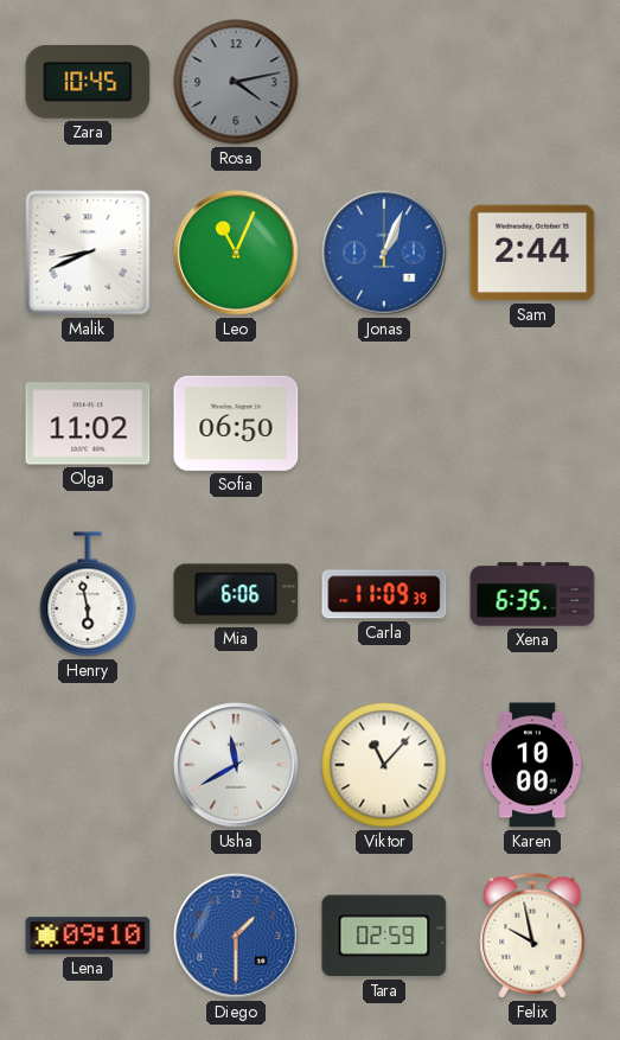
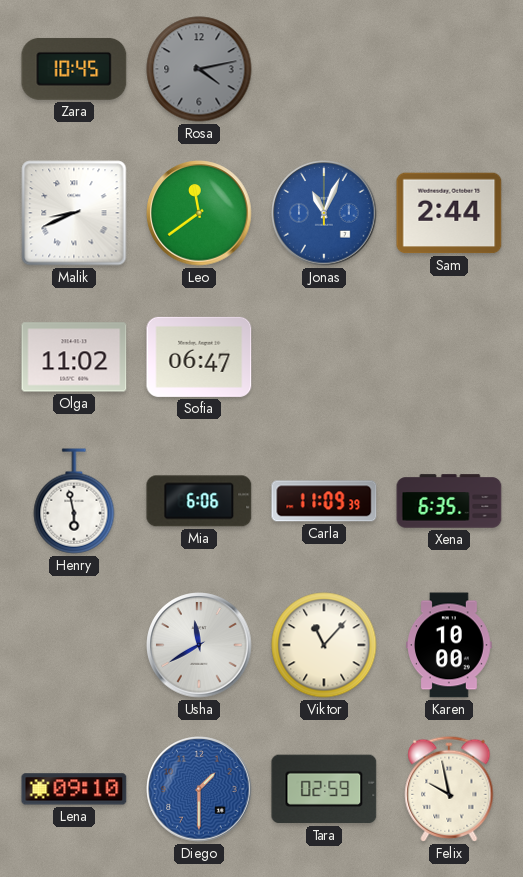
Leo: 11:04 -> 11:39
Jonas: 1:04 -> 11:04
Sofia: 06:50 -> 06:47
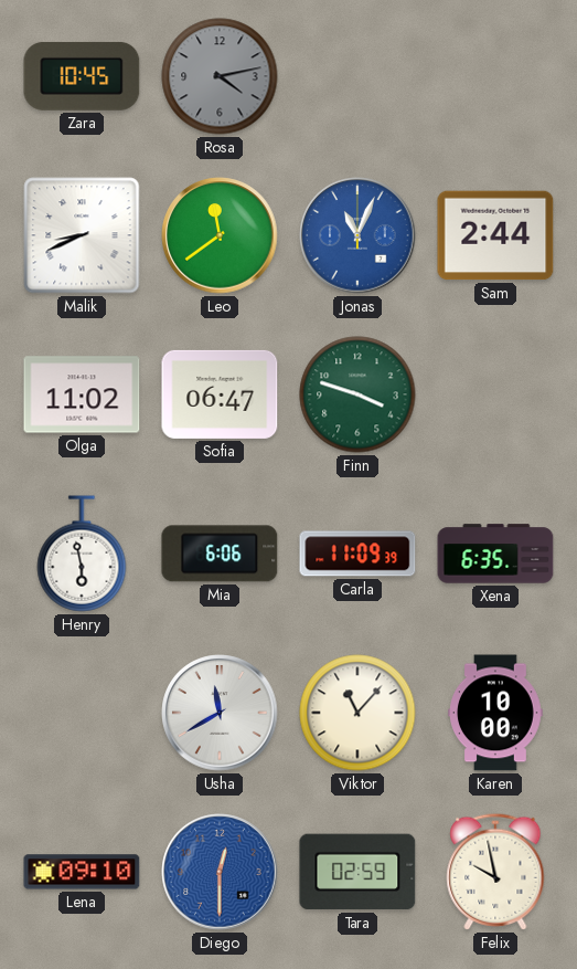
Finn: none -> 3:48
Diego: 1:30 -> 12:30
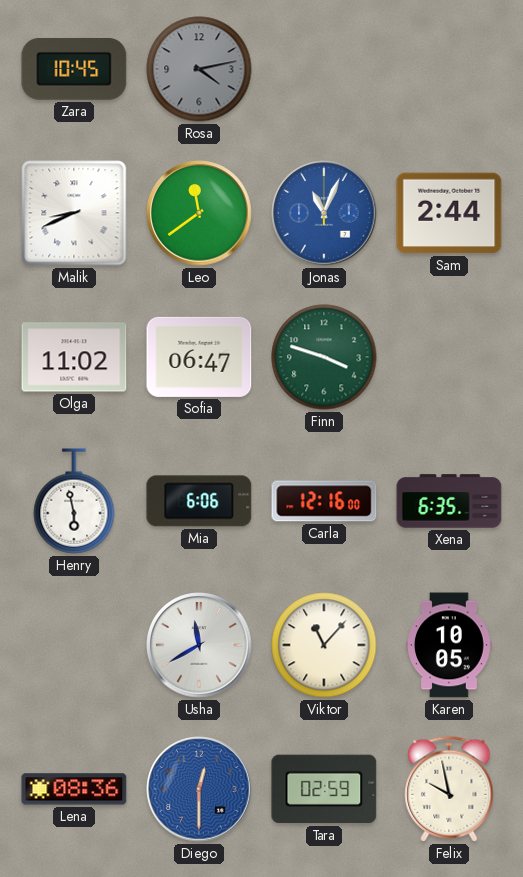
Carla: 11:09 -> 12:16
Karen: 10:00 -> 10:05
Lena: 09:10 -> 08:36
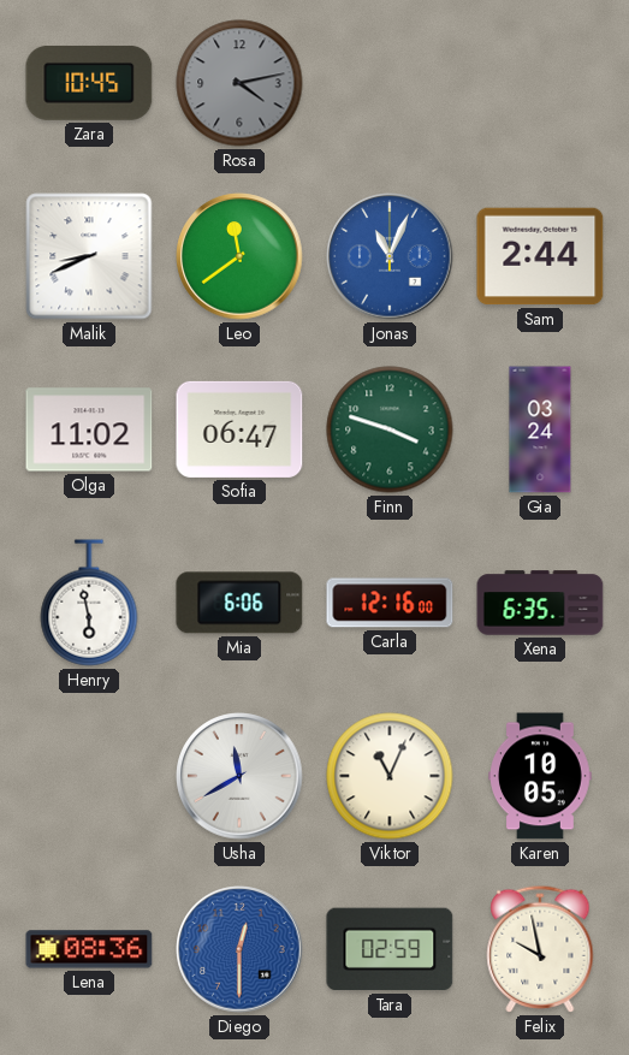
Gia: none -> 03:24
Viktor: 11:07 -> 11:04
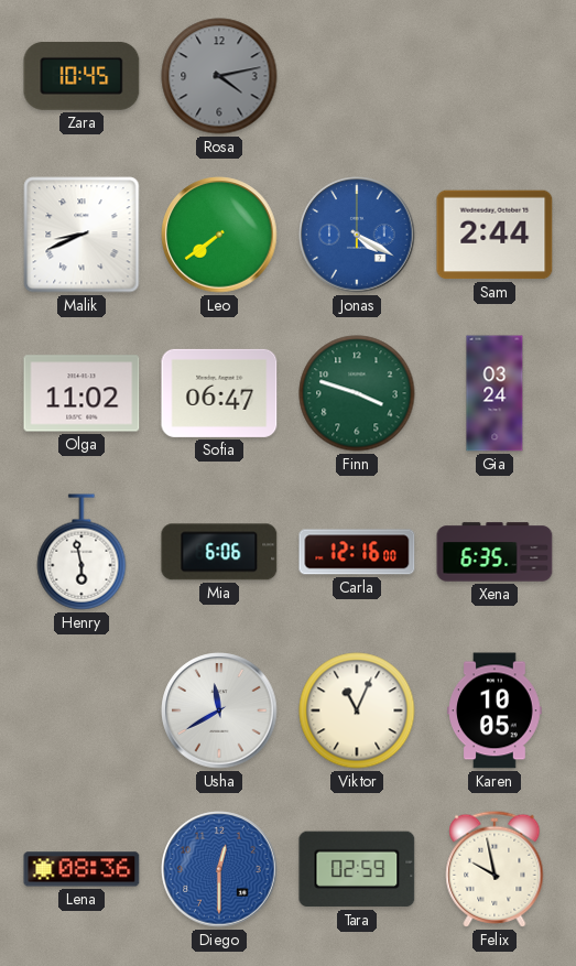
Leo: 11:39 -> 7:39
Jonas: 11:04 -> 4:20
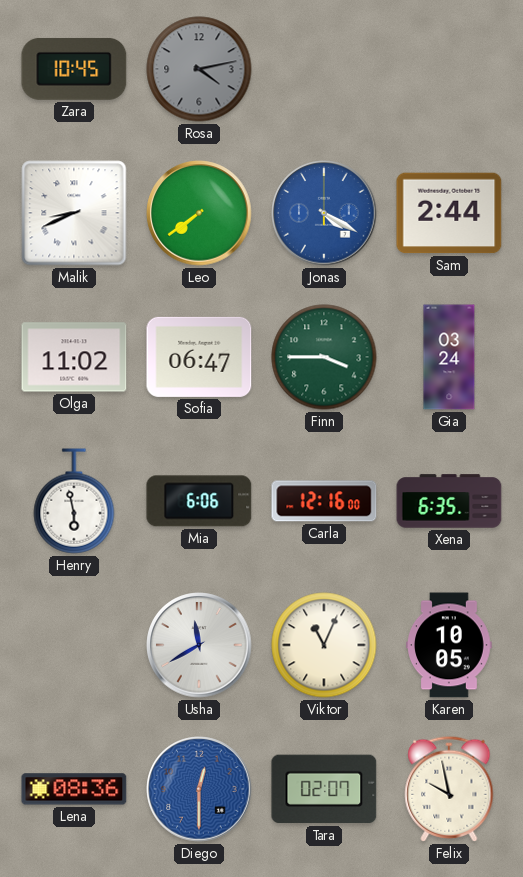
Finn: 3:48 -> 3:45
Tara: 02:59 -> 02:07
